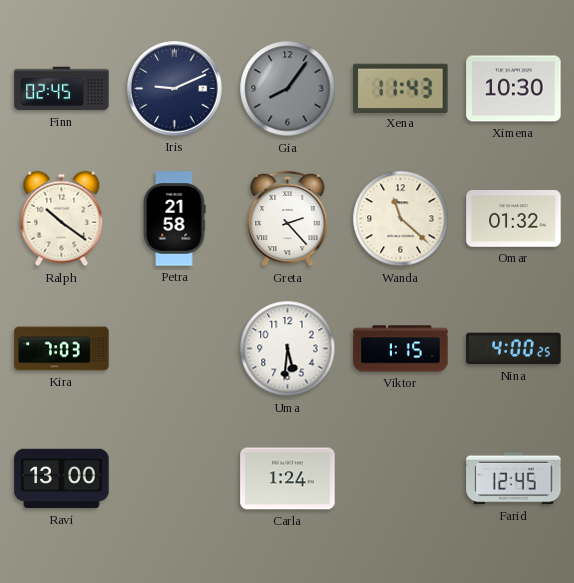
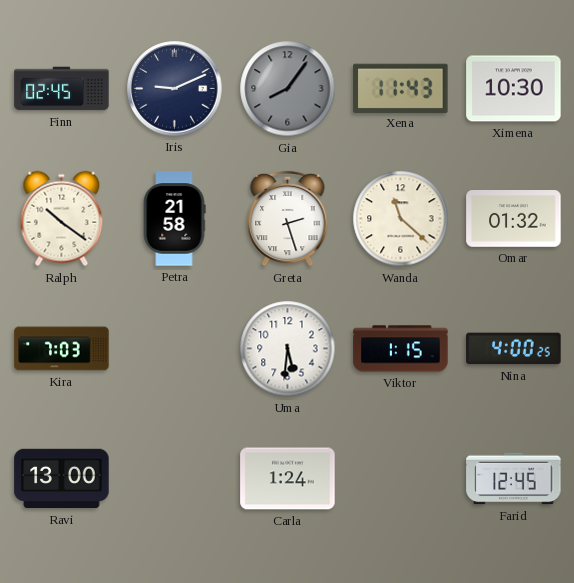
Greta: 2:23 -> 2:27
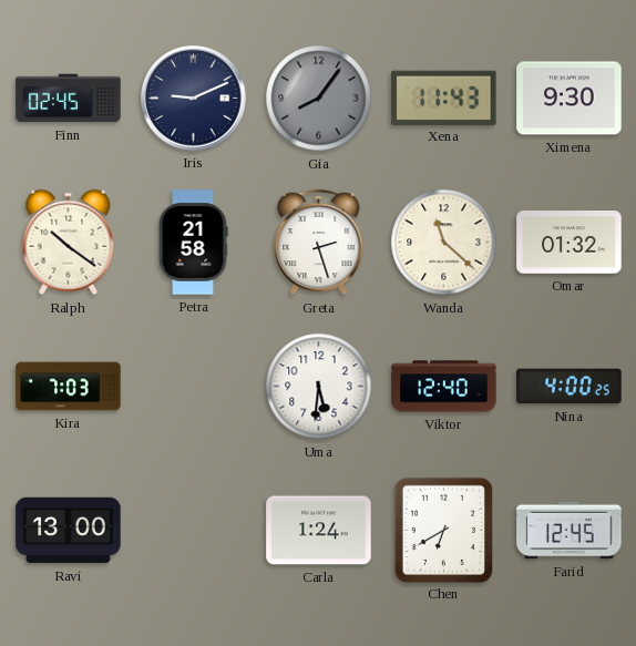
Ximena: 10:30 -> 9:30
Viktor: 1:15 -> 12:40
Chen: none -> 6:40
